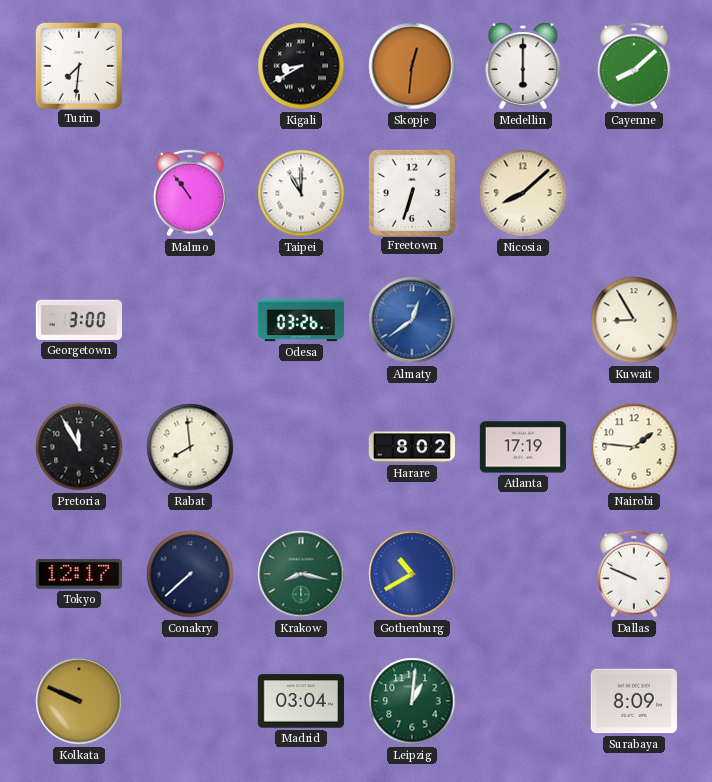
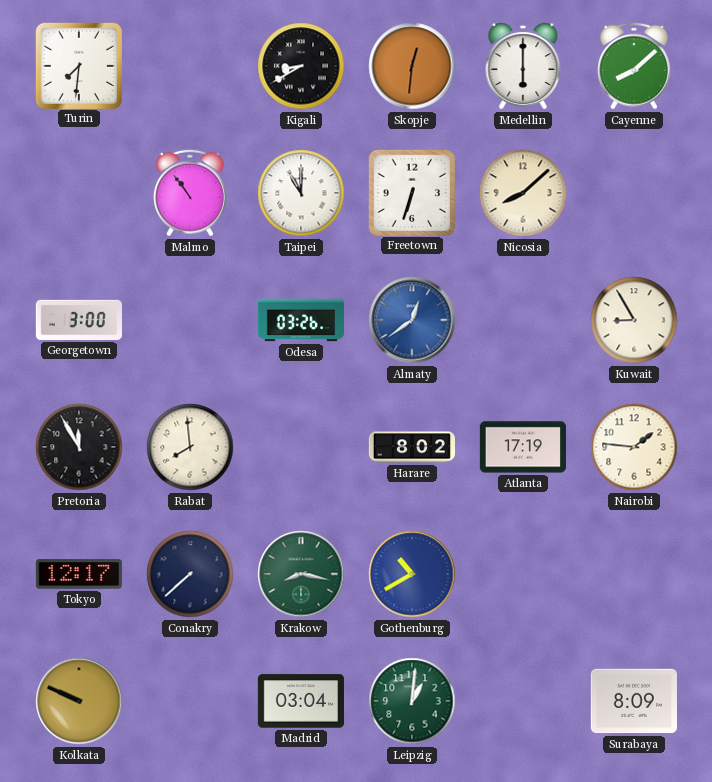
Dallas: 9:49 -> none
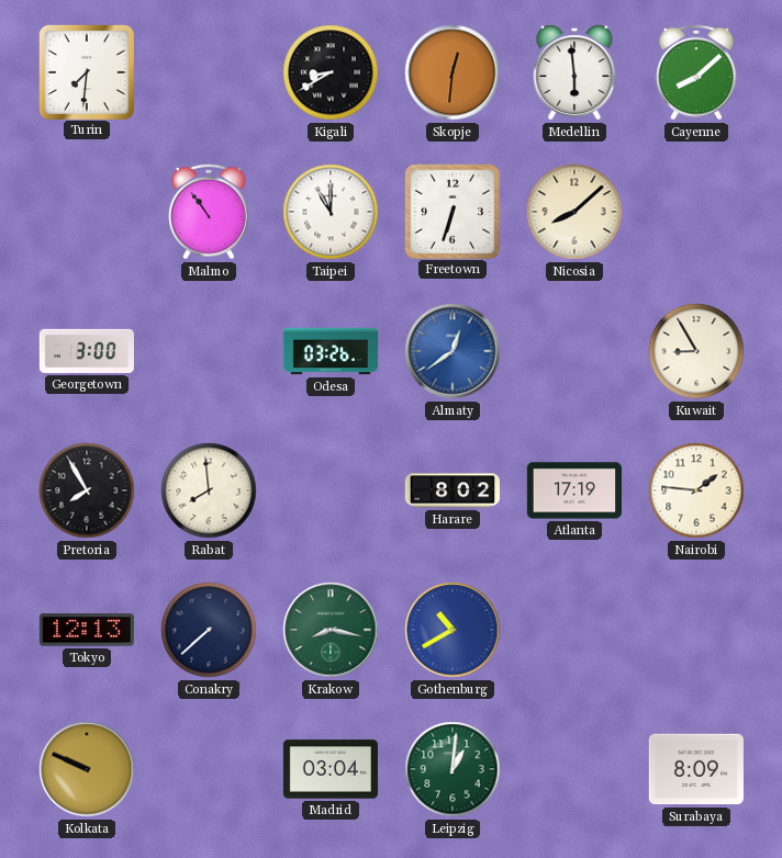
Medellin: 6:00 -> 5:59
Pretoria: 11:55 -> 7:55
Tokyo: 12:17 -> 12:13
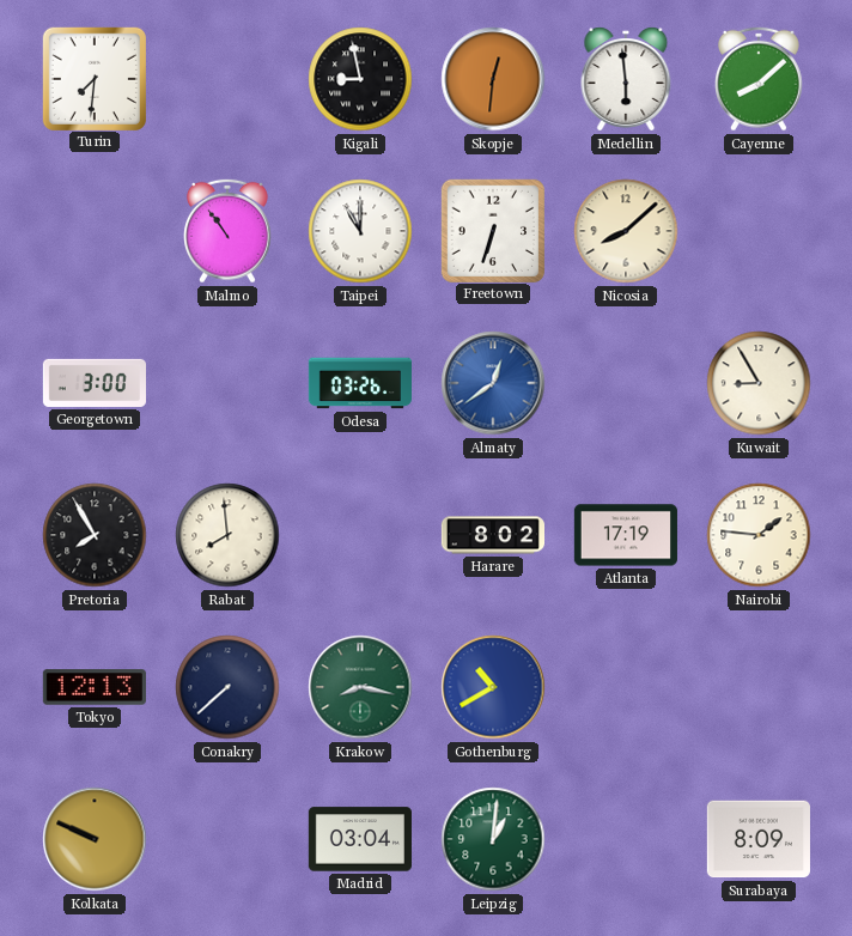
Kigali: 8:40 -> 8:58
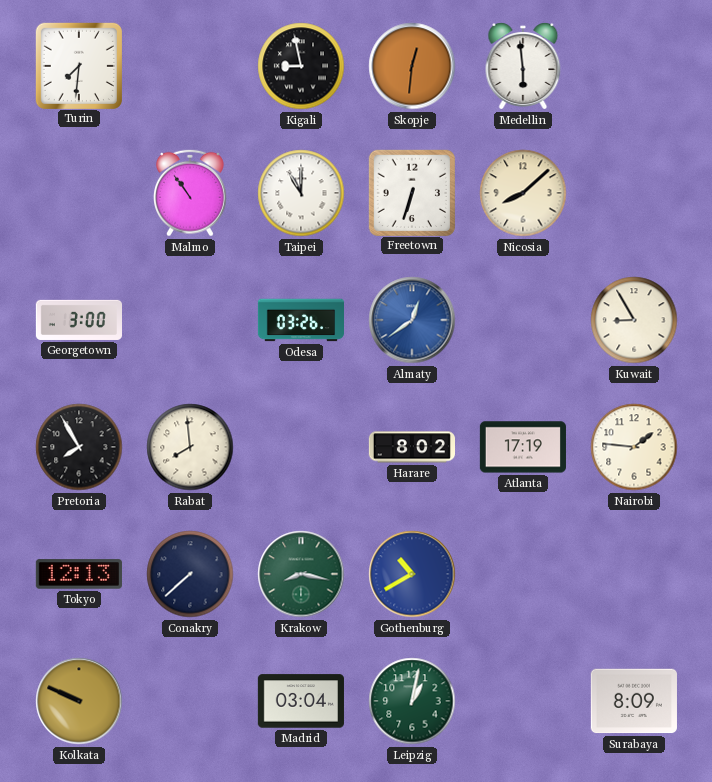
Cayenne: 8:08 -> none
Leipzig: 1:01 -> 1:02
